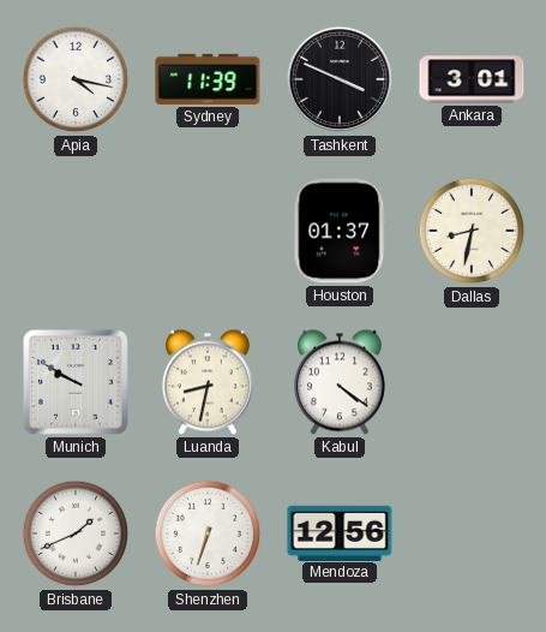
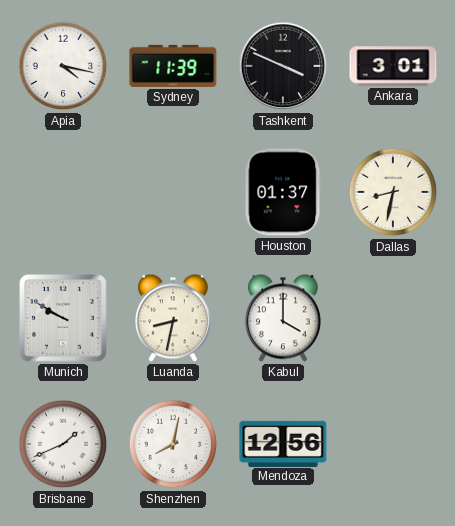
Kabul: 4:21 -> 4:00
Shenzhen: 6:33 -> 8:02
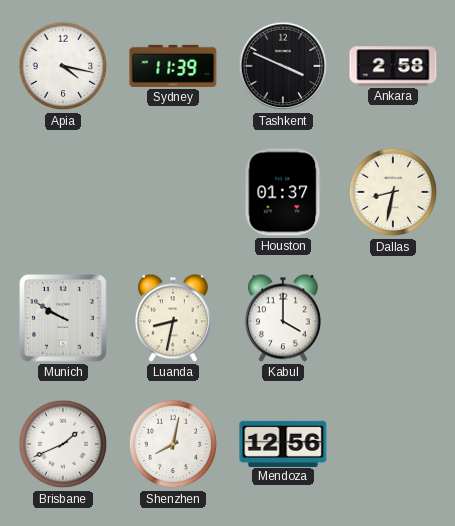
Ankara: 3:01 -> 2:58
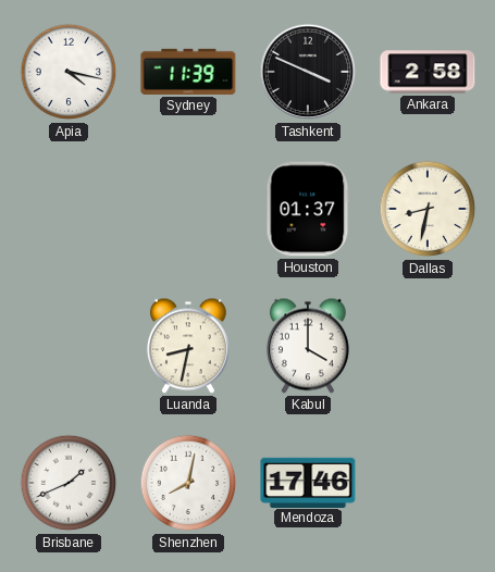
Munich: 9:50 -> none
Mendoza: 12:56 -> 17:46
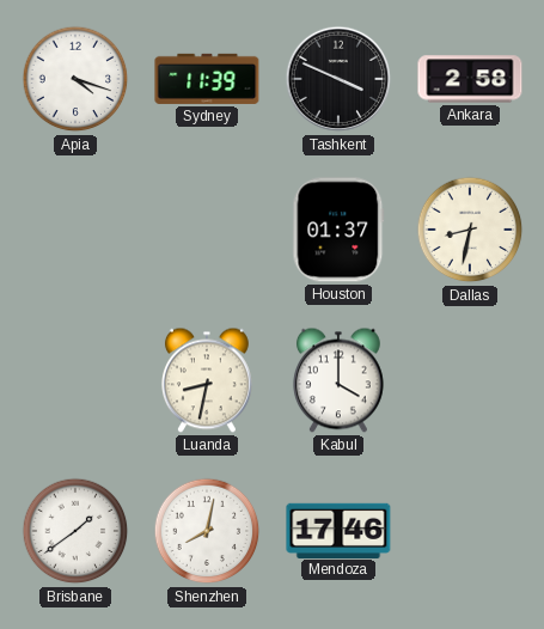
Apia: 4:17 -> 4:18
Brisbane: 1:41 -> 1:39
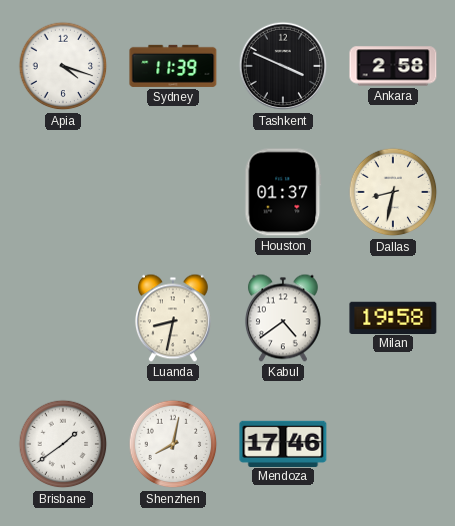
Kabul: 4:00 -> 4:39
Milan: none -> 19:58
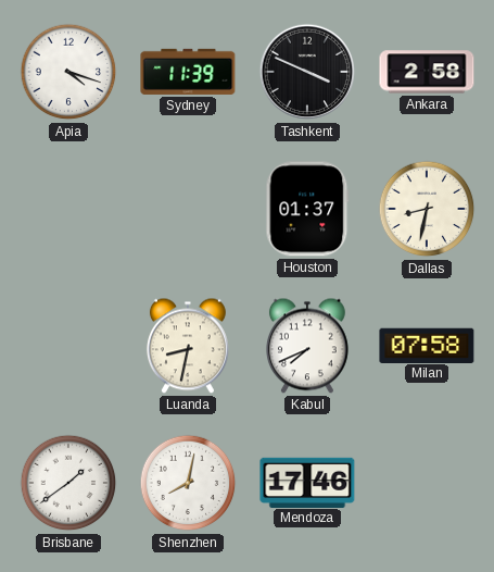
Kabul: 4:39 -> 7:41
Milan: 19:58 -> 07:58
